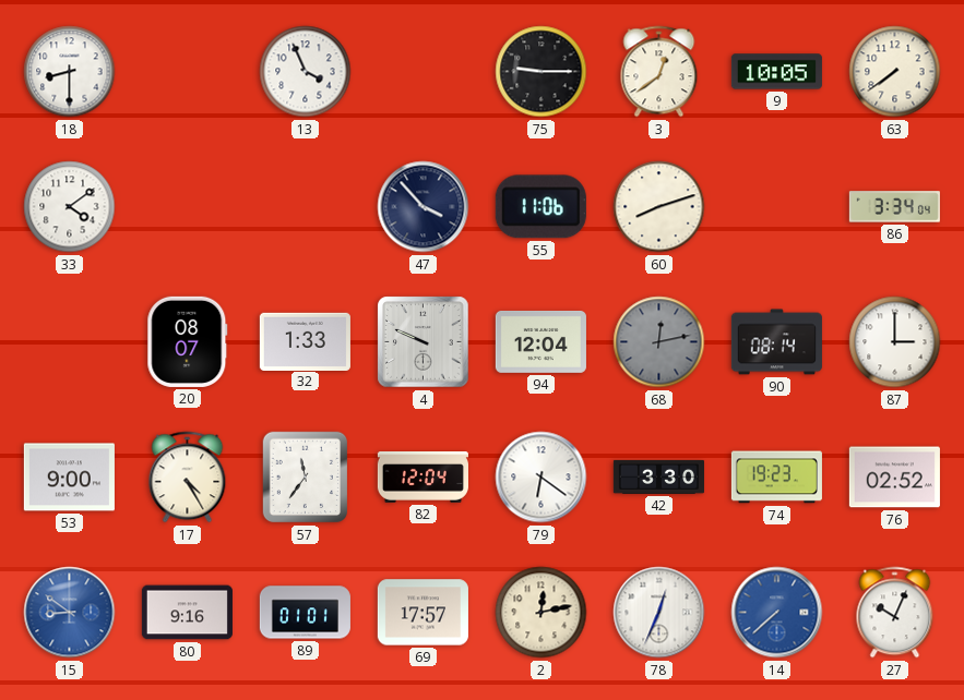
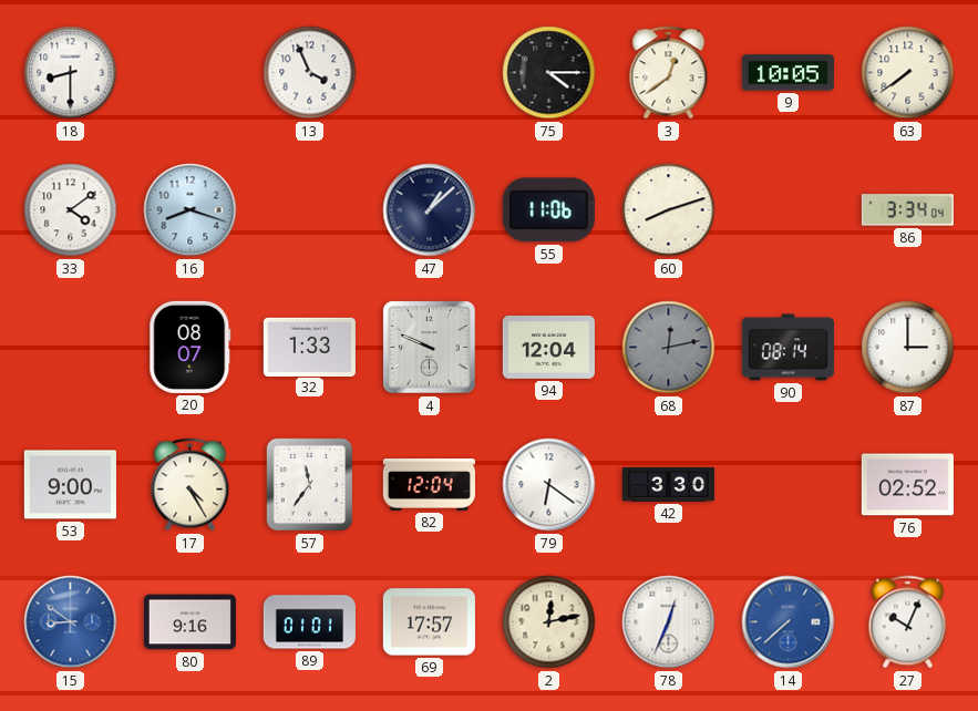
75: 9:15 -> 4:15
16: none -> 8:18
47: 3:53 -> 1:08
74: 19:23 -> none
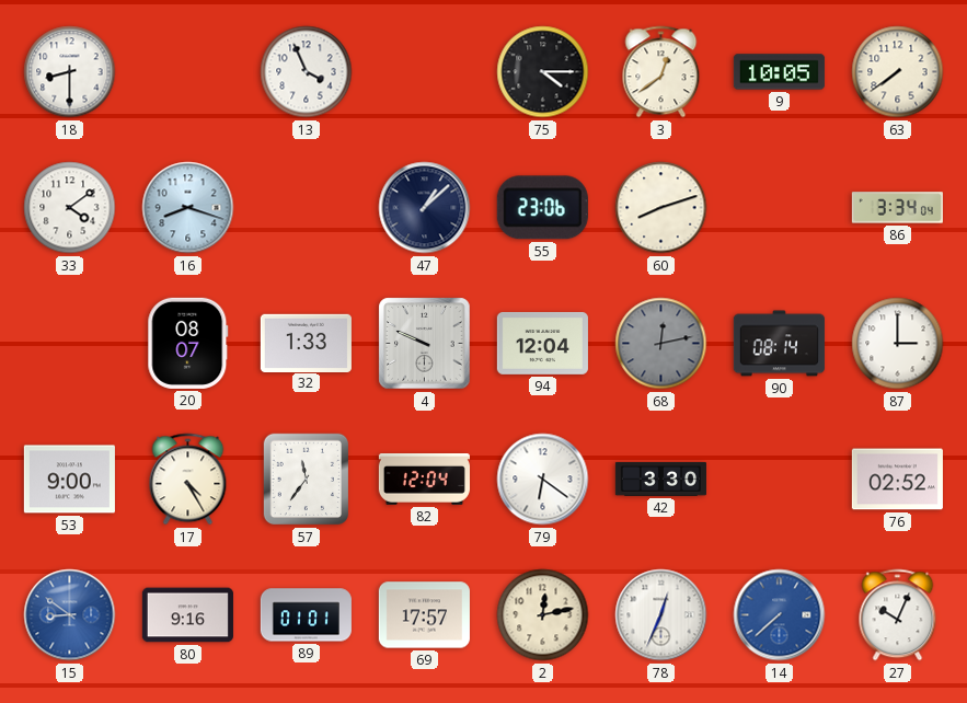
55: 11:06 -> 23:06
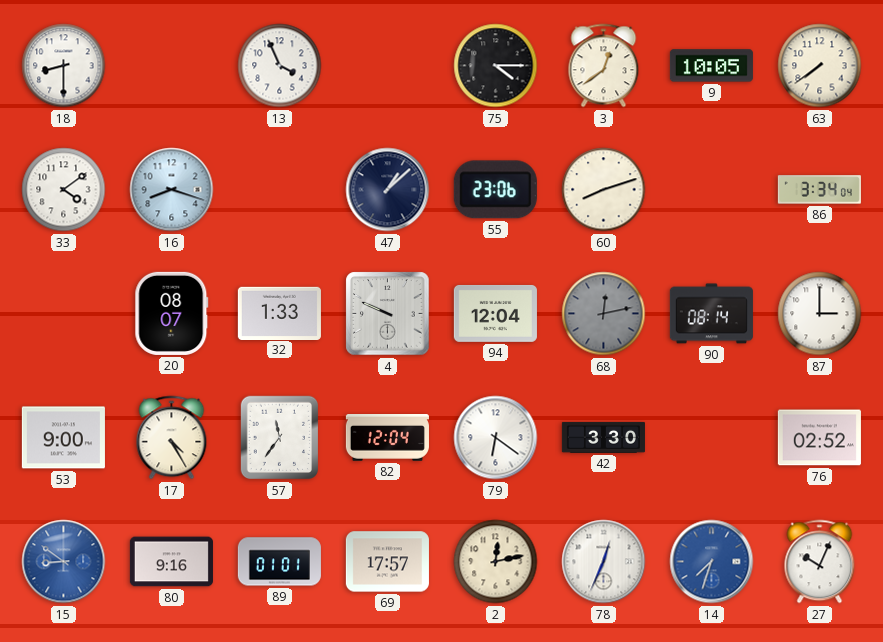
14: 7:38 -> 7:33
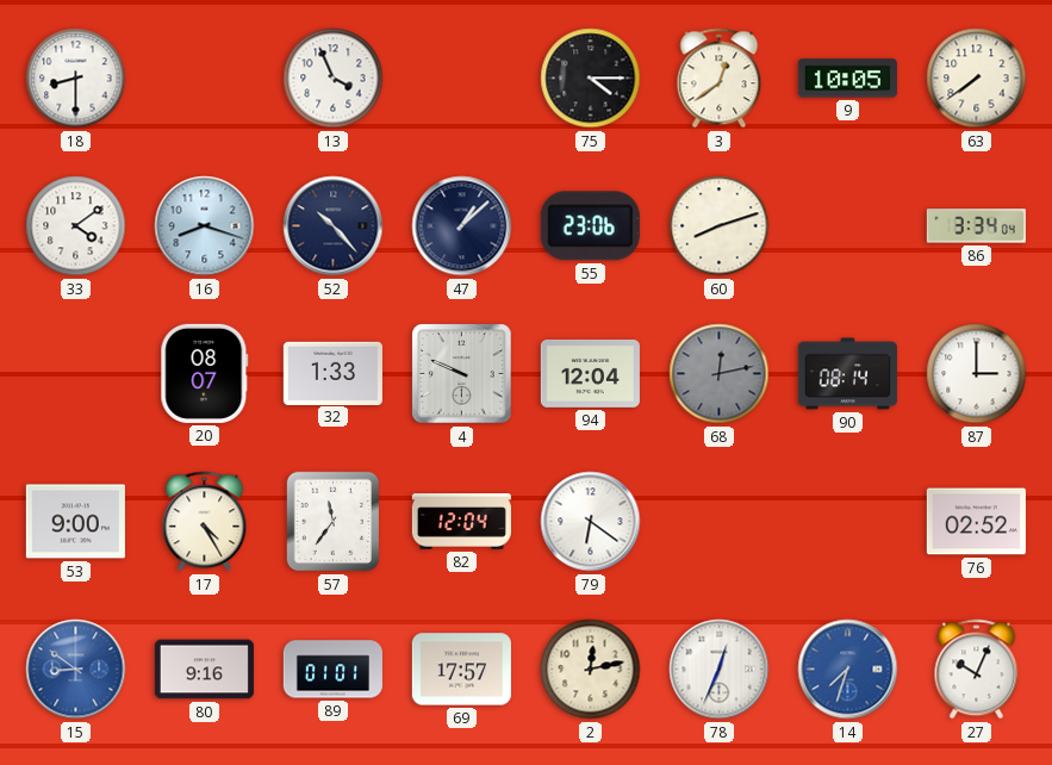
52: none -> 10:23
42: 3:30 -> none
